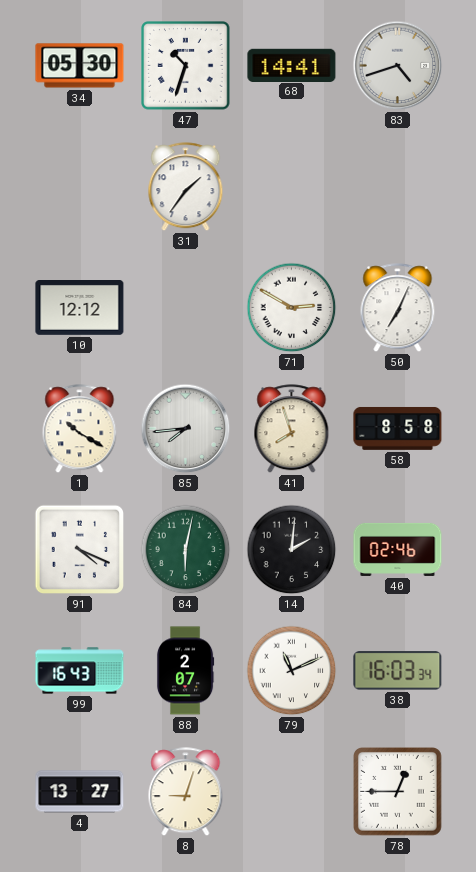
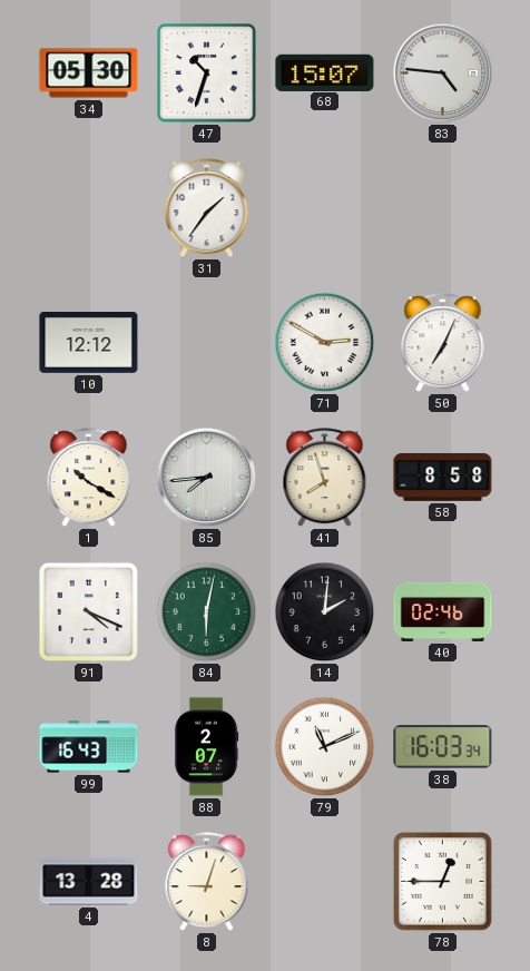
68: 14:41 -> 15:07
83: 4:42 -> 4:46
4: 13:27 -> 13:28
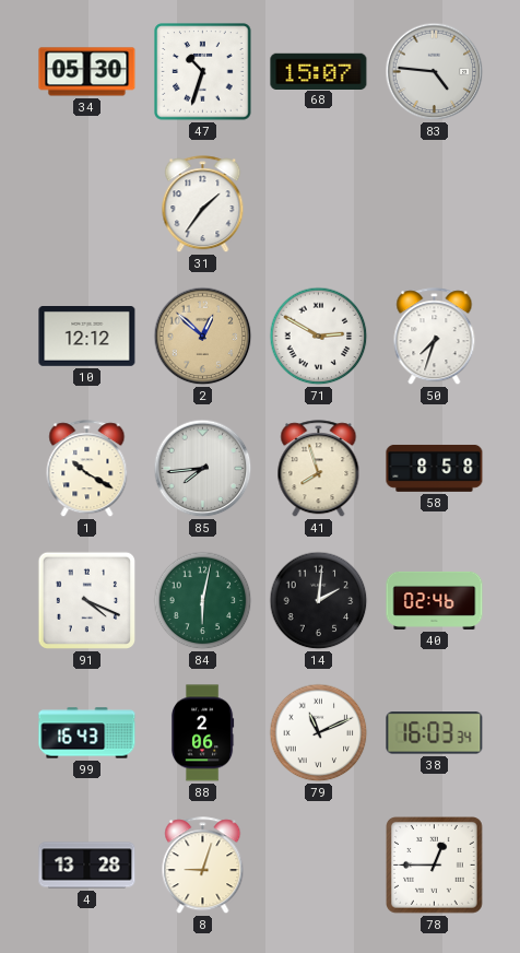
2: none -> 12:52
50: 7:04 -> 7:33
88: 2:07 -> 2:06
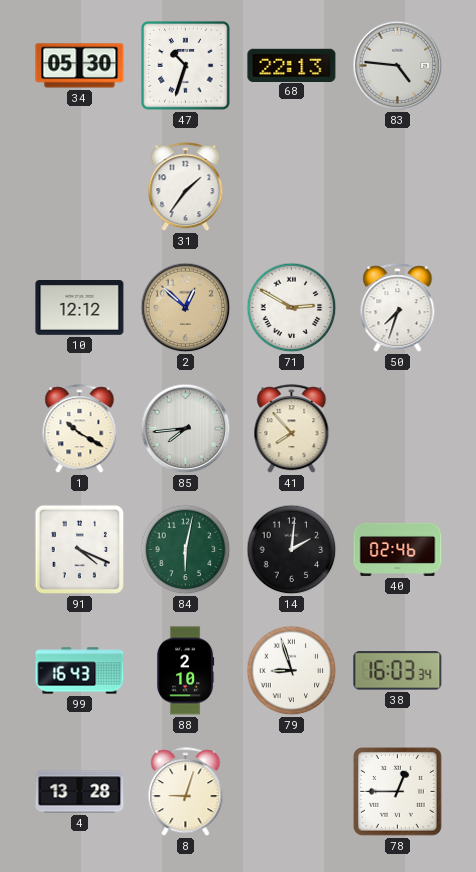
68: 15:07 -> 22:13
41: 7:57 -> 7:53
58: 8:58 -> none
88: 2:06 -> 2:10
79: 11:11 -> 8:57
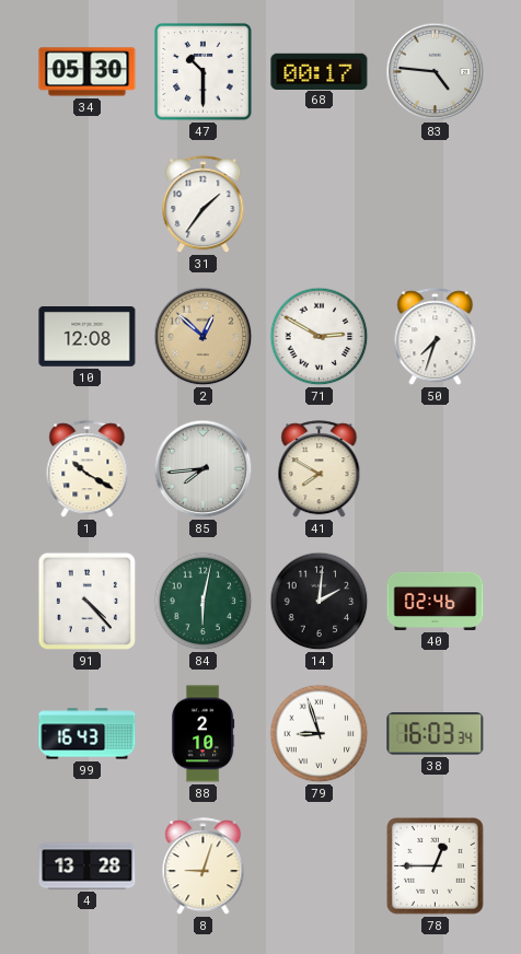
47: 10:33 -> 10:30
68: 22:13 -> 00:17
10: 12:12 -> 12:08
41: 7:53 -> 7:50
91: 4:19 -> 4:23
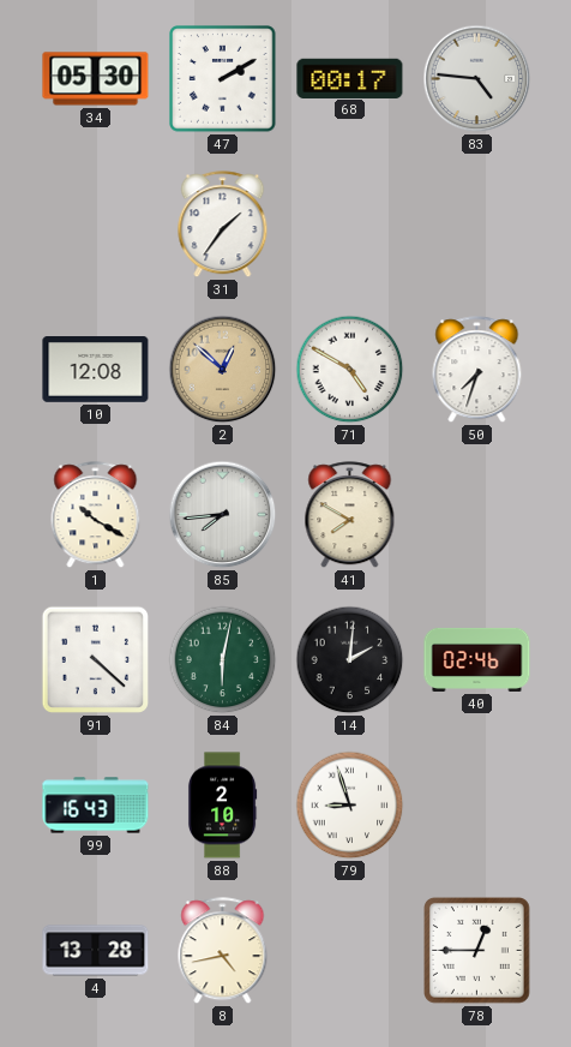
47: 10:30 -> 2:10
71: 2:50 -> 4:50
91: 4:23 -> 4:22
38: 16:03 -> none
8: 9:03 -> 4:43
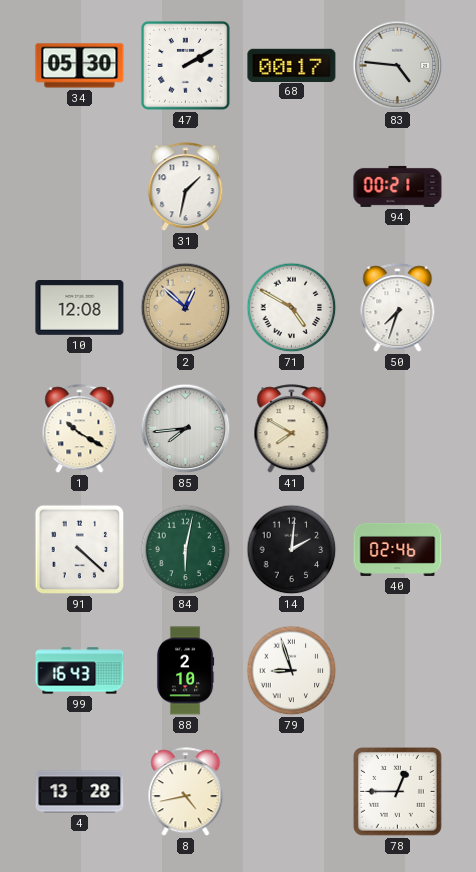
31: 1:36 -> 1:32
94: none -> 00:21
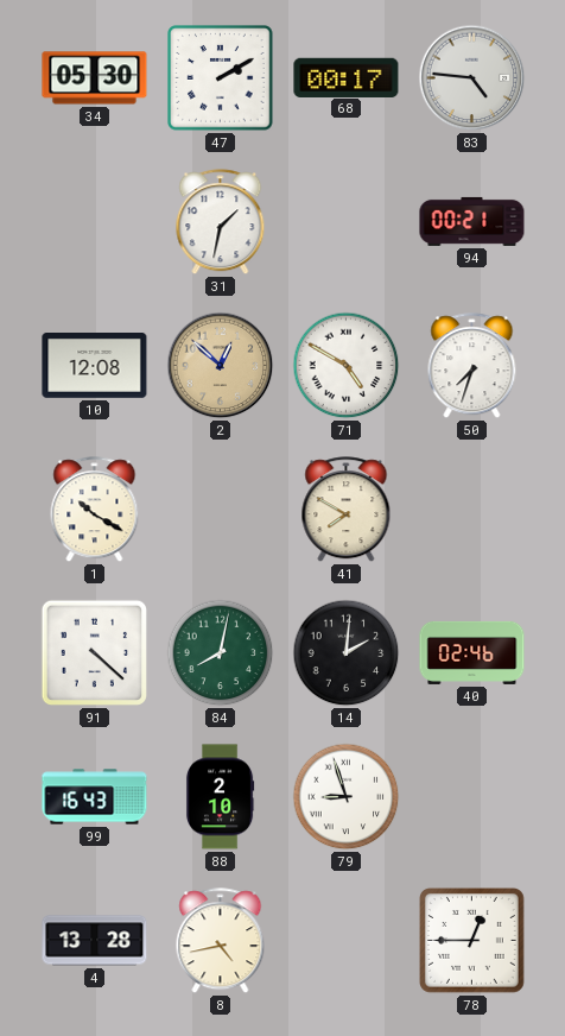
85: 7:44 -> none
84: 6:02 -> 8:02
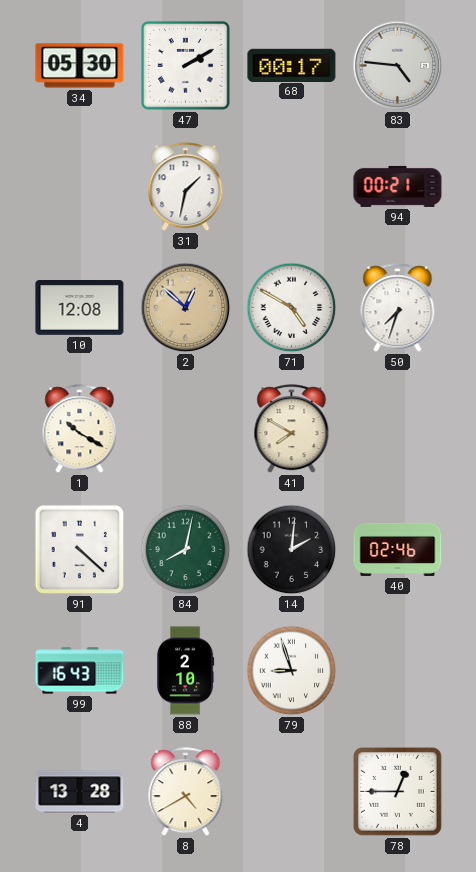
8: 4:43 -> 4:40
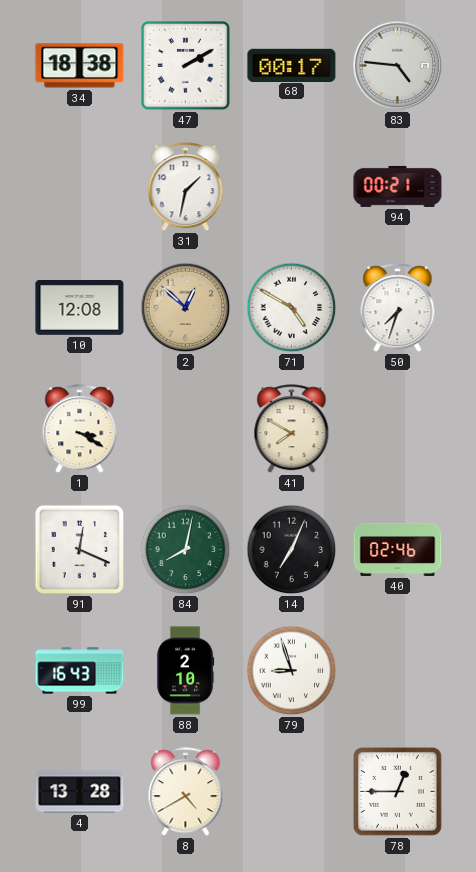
34: 05:30 -> 18:38
1: 10:20 -> 3:20
91: 4:22 -> 12:19
14: 2:01 -> 7:04
